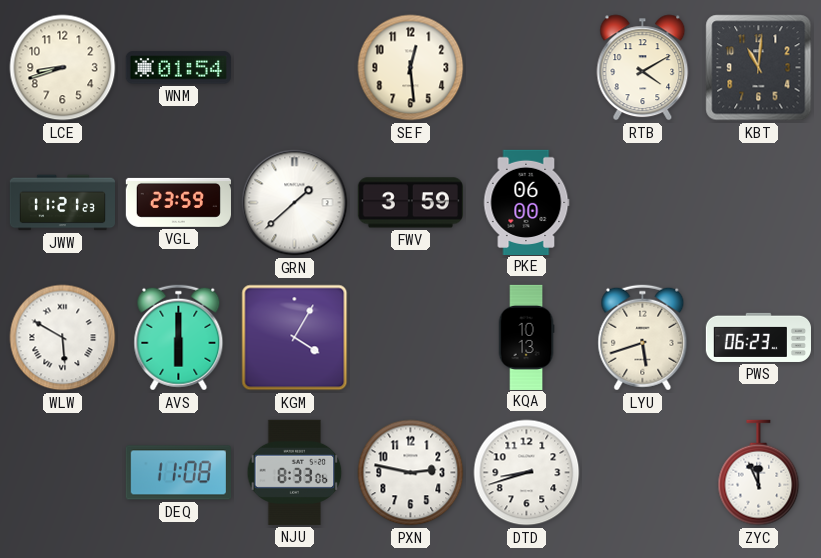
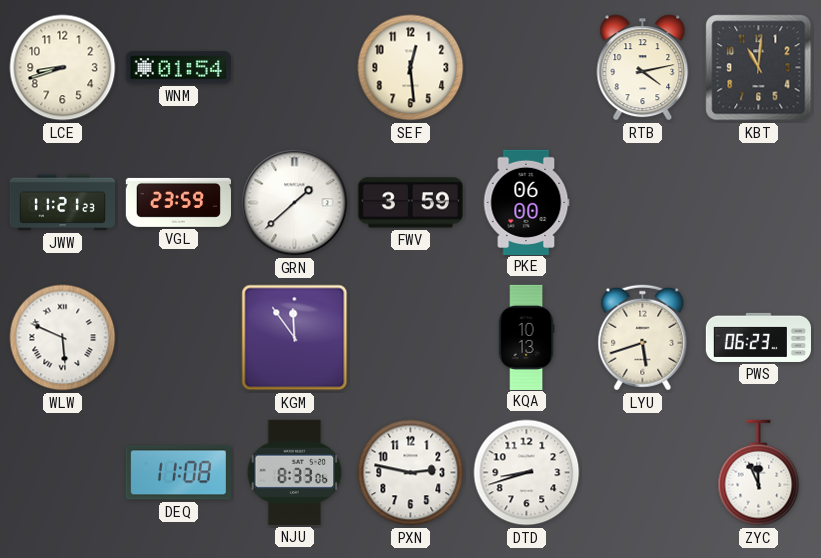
RTB: 4:10 -> 4:13
WLW: 5:50 -> 5:49
AVS: 6:00 -> none
KGM: 4:05 -> 11:54
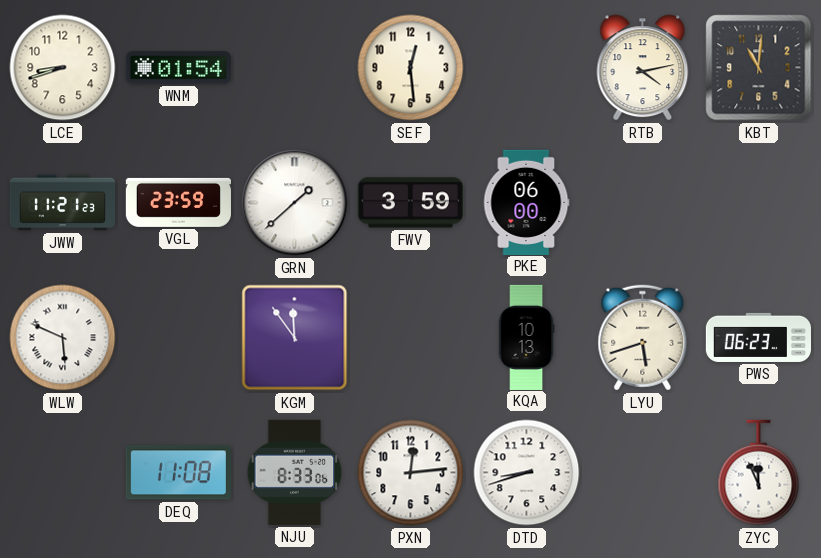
PXN: 2:47 -> 12:14
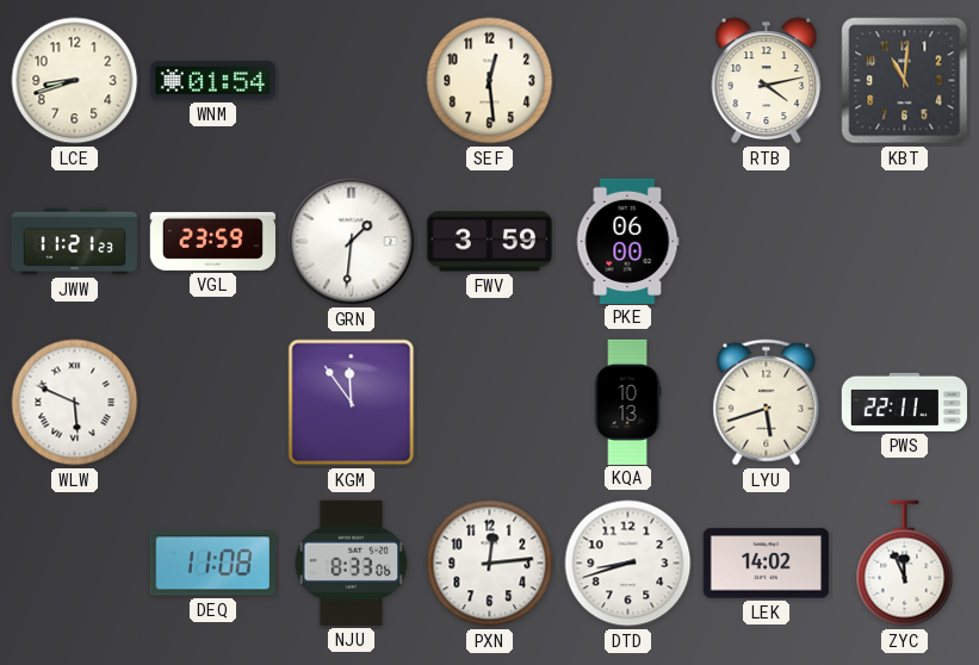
GRN: 1:38 -> 1:31
PWS: 06:23 -> 22:11
LEK: none -> 14:02
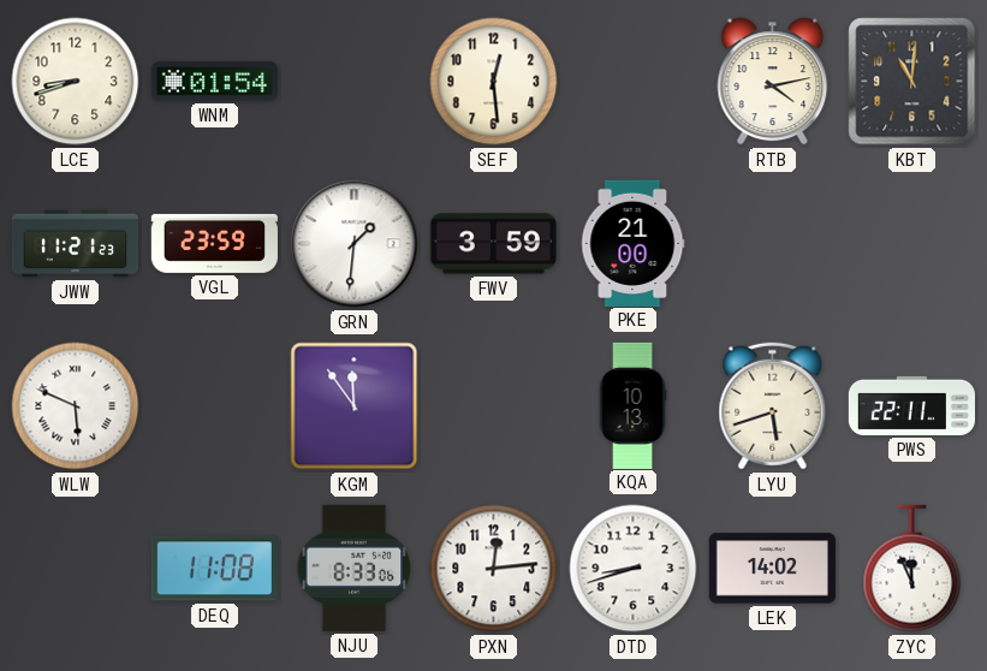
PKE: 06:00 -> 21:00
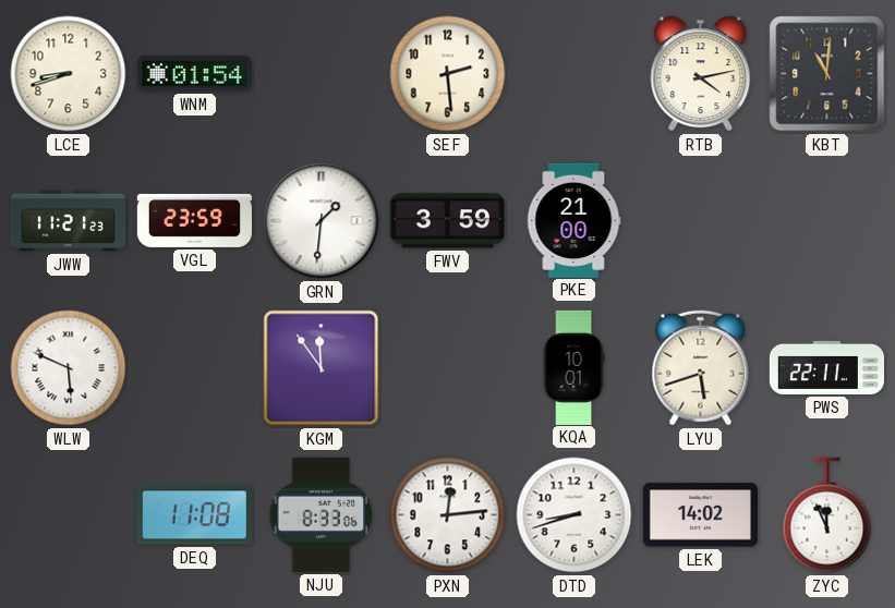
SEF: 12:29 -> 2:29
KQA: 10:13 -> 10:01
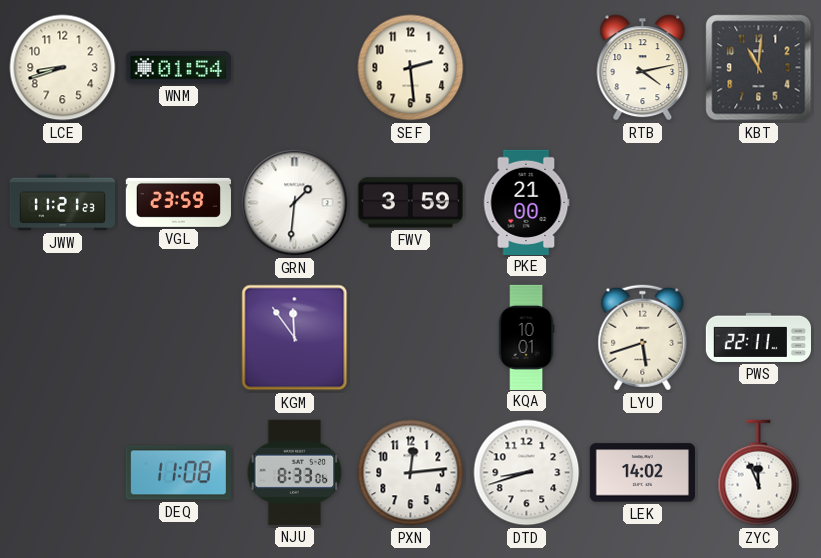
WLW: 5:49 -> none
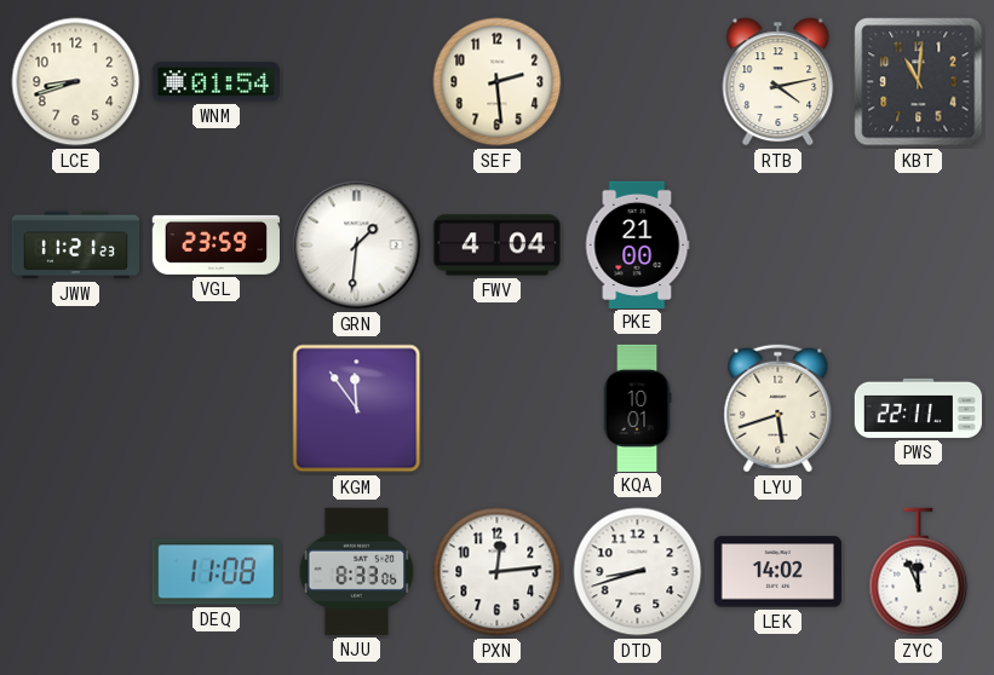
FWV: 3:59 -> 4:04
